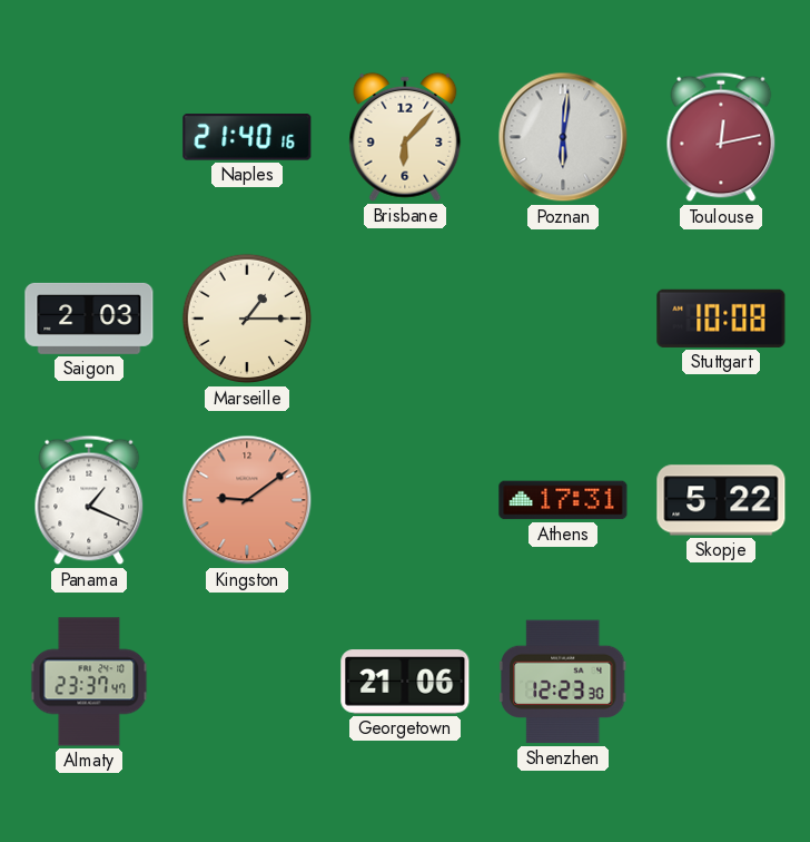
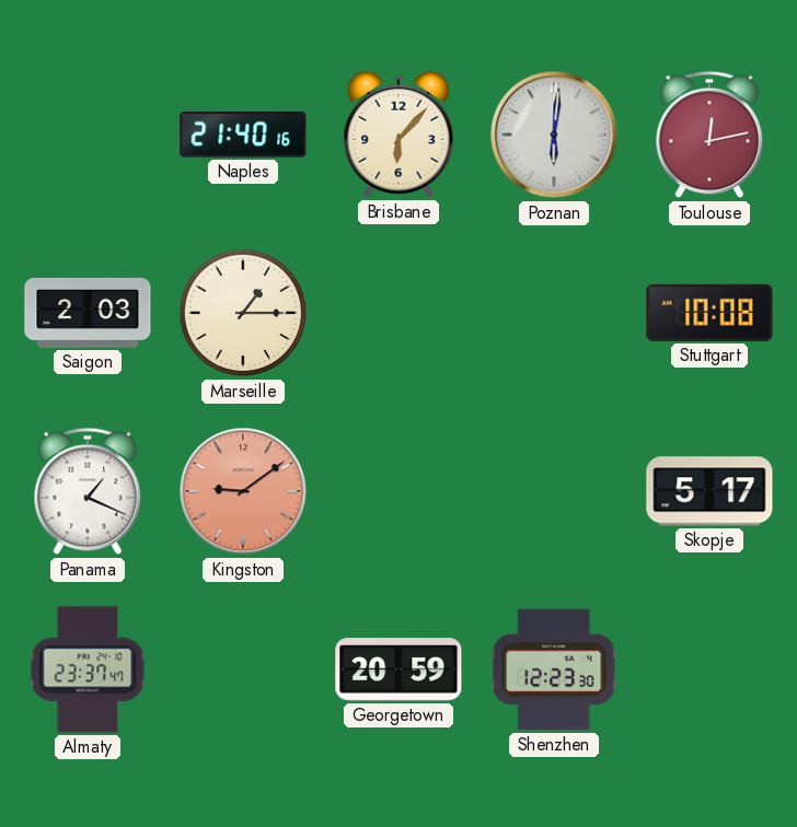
Athens: 17:31 -> none
Skopje: 5:22 -> 5:17
Georgetown: 21:06 -> 20:59
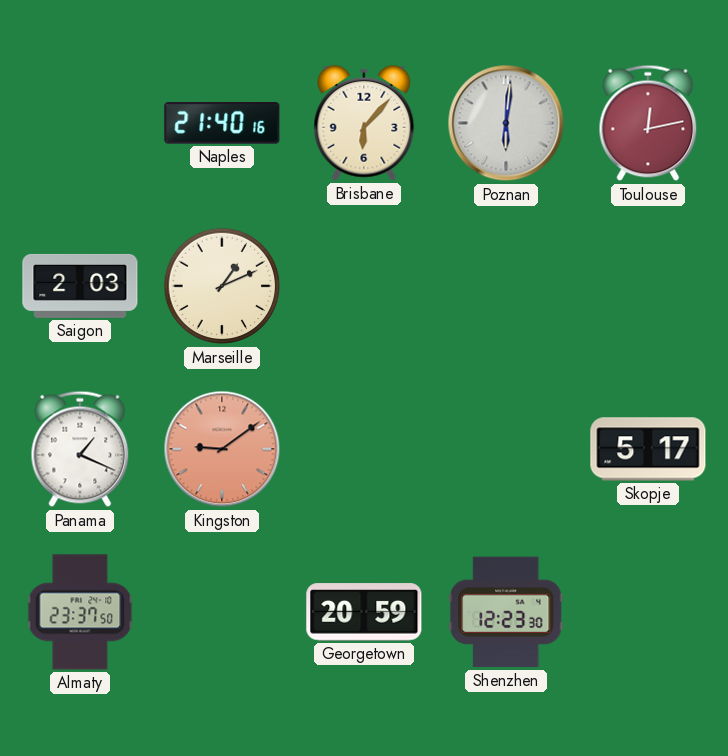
Marseille: 1:15 -> 1:11
Stuttgart: 10:08 -> none
Almaty: 23:37:47 -> 23:37:50
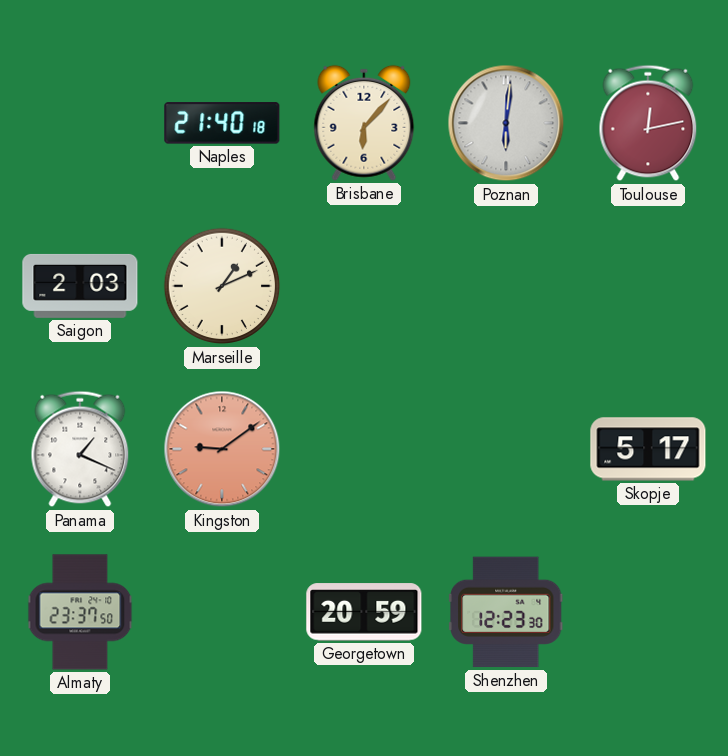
Naples: 21:40:16 -> 21:40:18
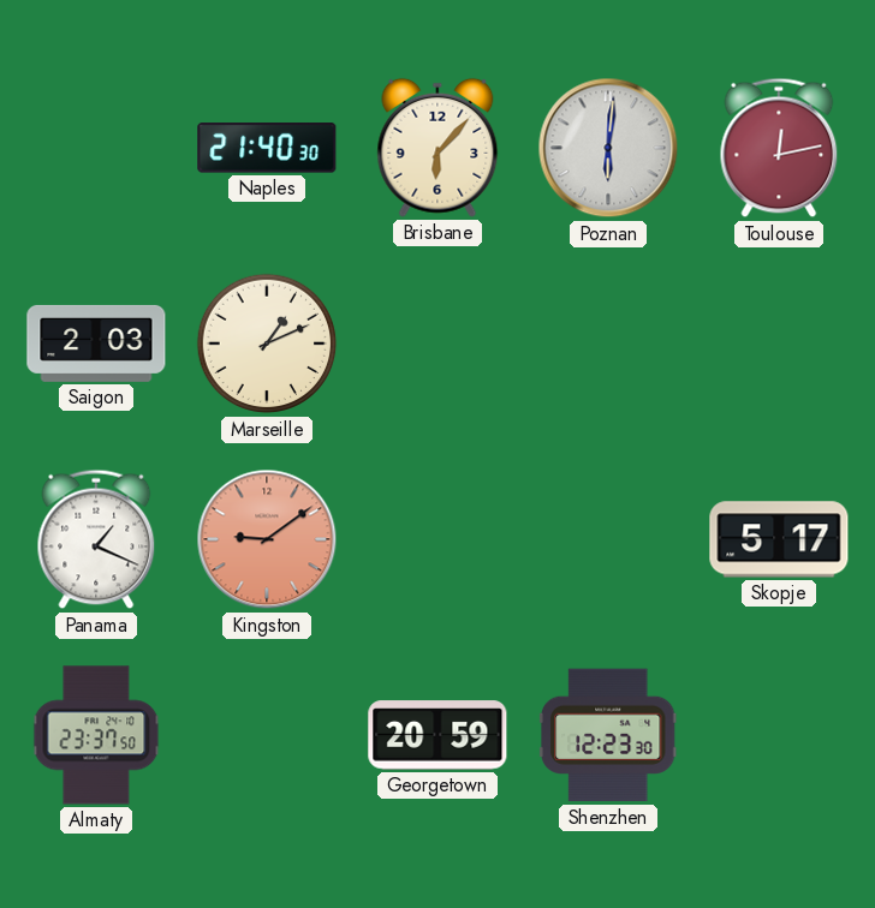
Naples: 21:40:18 -> 21:40:30
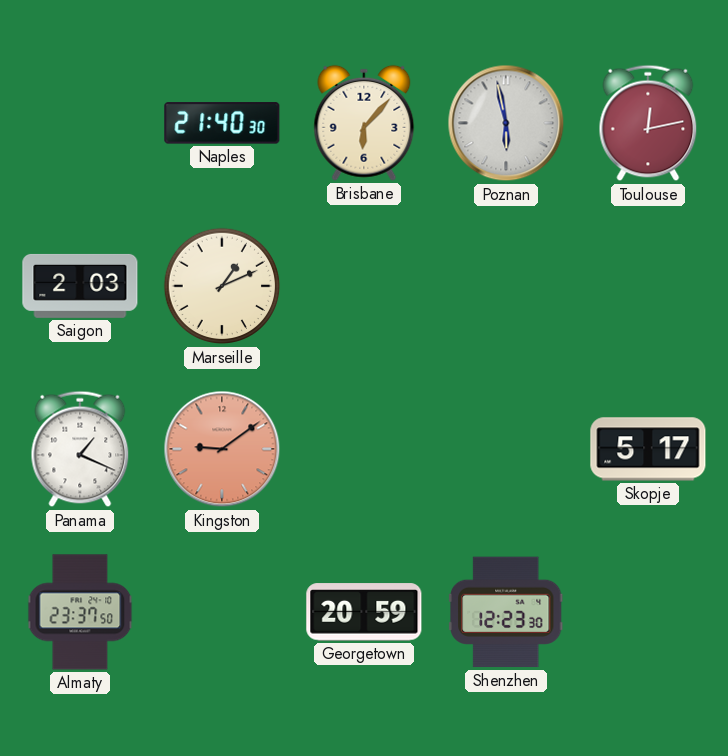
Poznan: 6:01 -> 5:58
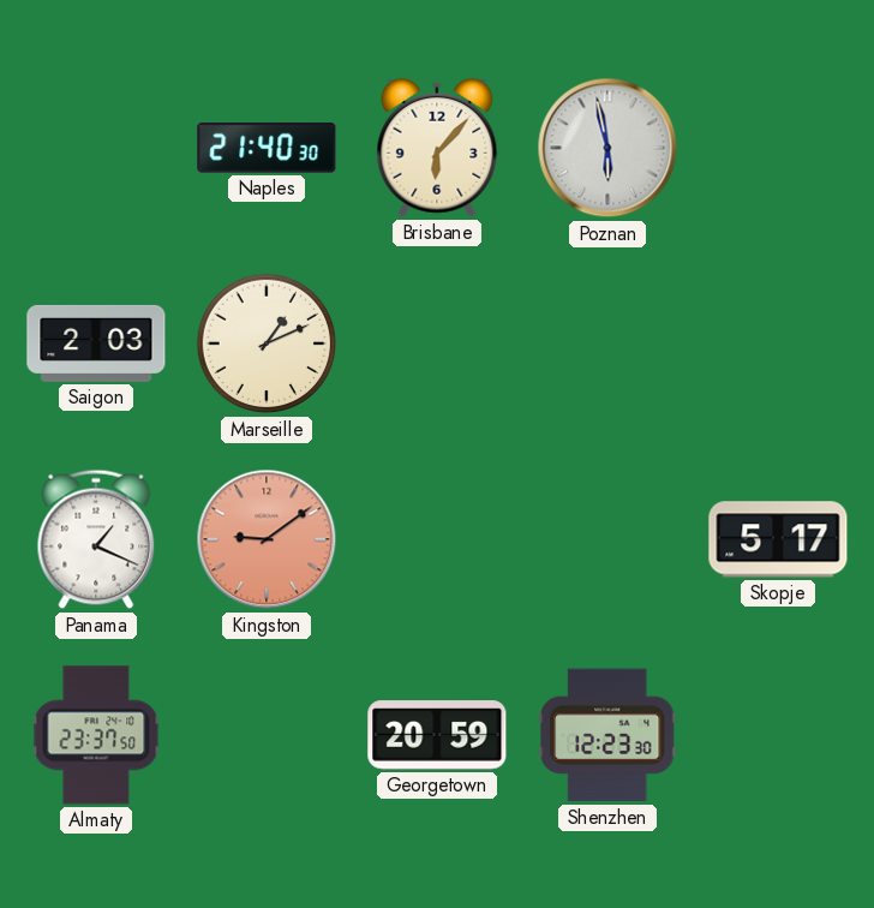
Toulouse: 12:13 -> none
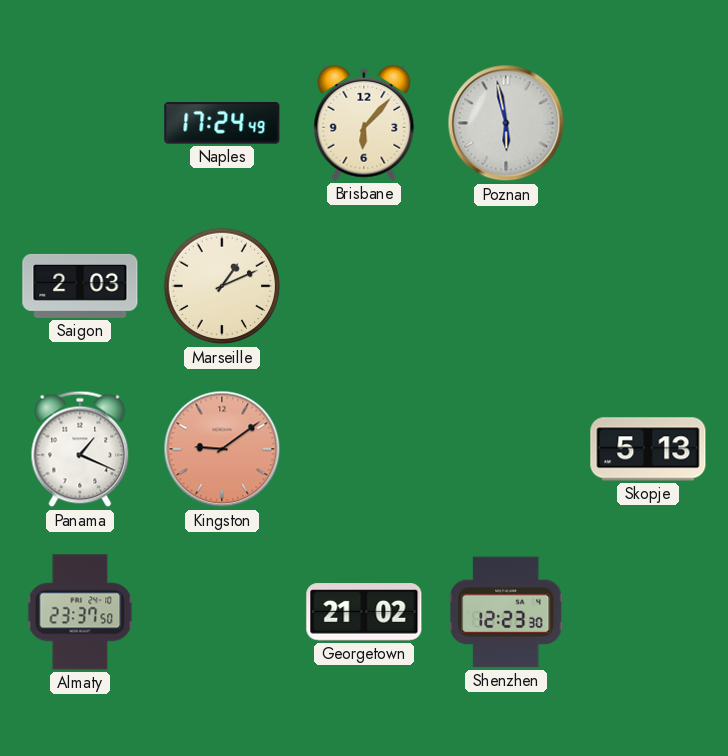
Naples: 21:40 -> 17:24
Skopje: 5:17 -> 5:13
Georgetown: 20:59 -> 21:02
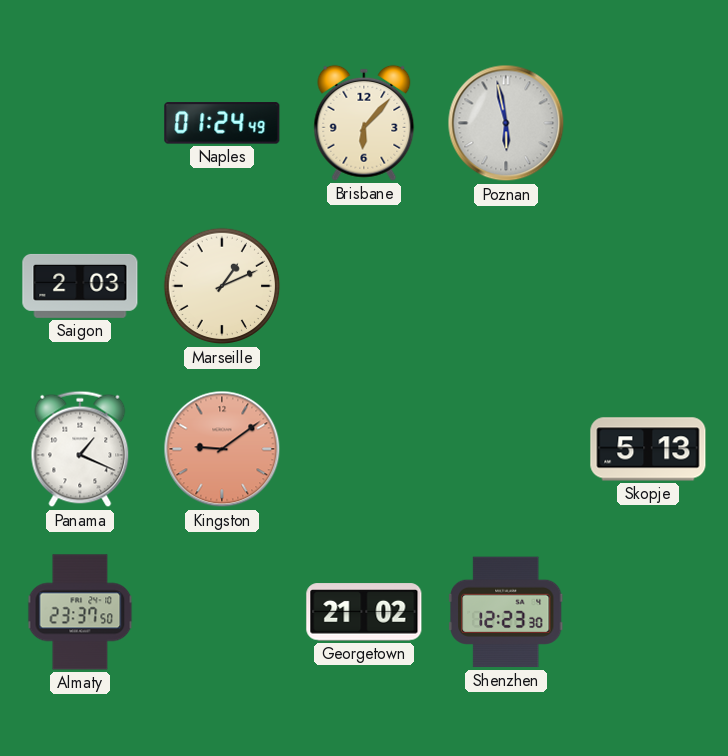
Naples: 17:24 -> 01:24
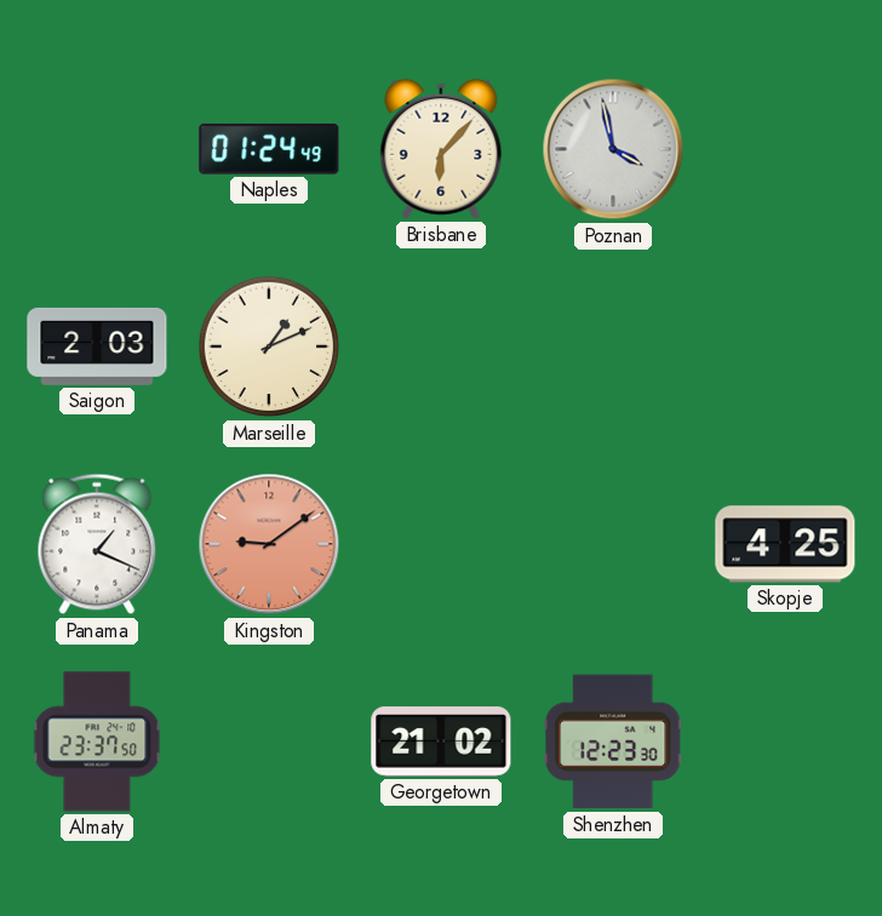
Poznan: 5:58 -> 3:58
Skopje: 5:13 -> 4:25
